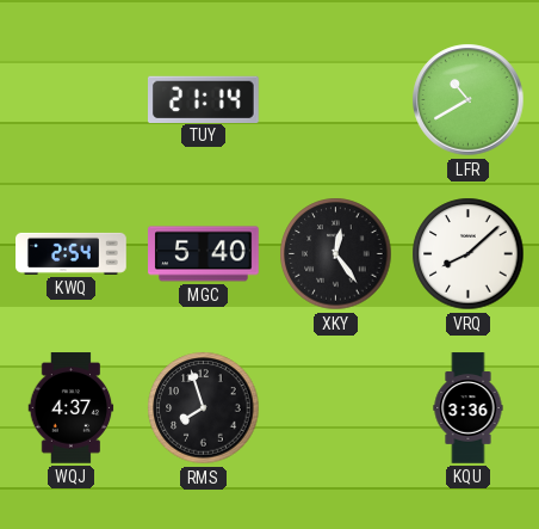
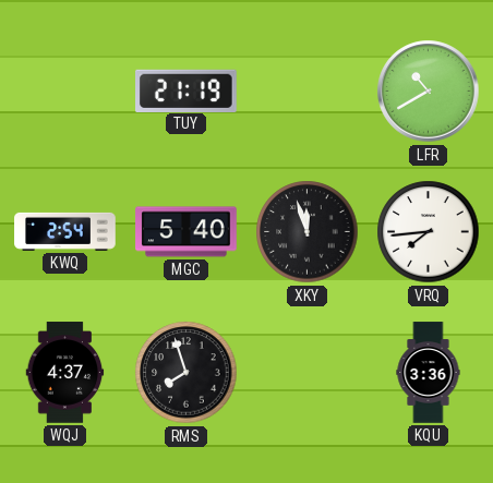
TUY: 21:14 -> 21:19
XKY: 12:24 -> 11:57
VRQ: 8:08 -> 7:44
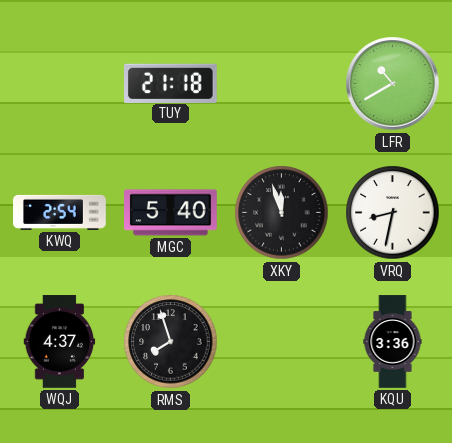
TUY: 21:19 -> 21:18
VRQ: 7:44 -> 8:32
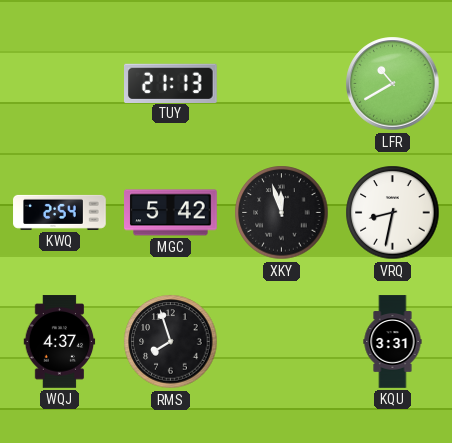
TUY: 21:18 -> 21:13
MGC: 5:40 -> 5:42
KQU: 3:36 -> 3:31
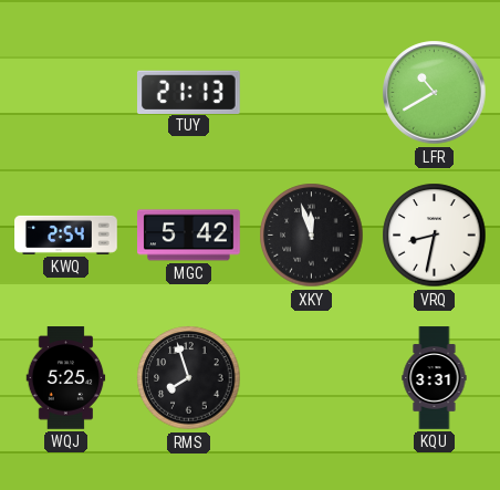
WQJ: 4:37 -> 5:25
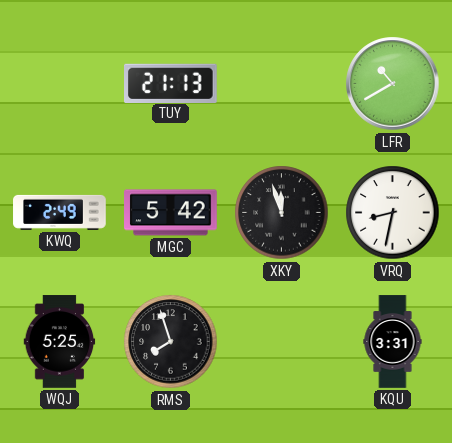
KWQ: 2:54 -> 2:49
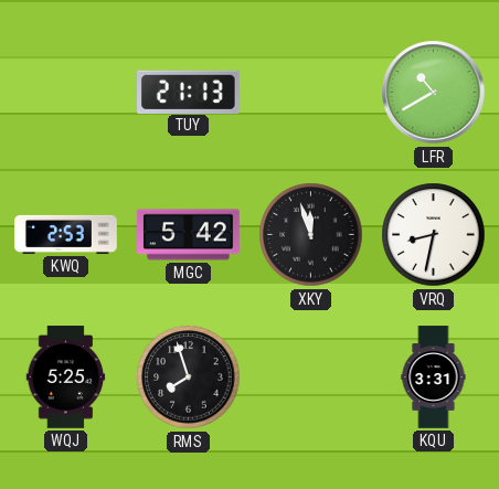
KWQ: 2:49 -> 2:53
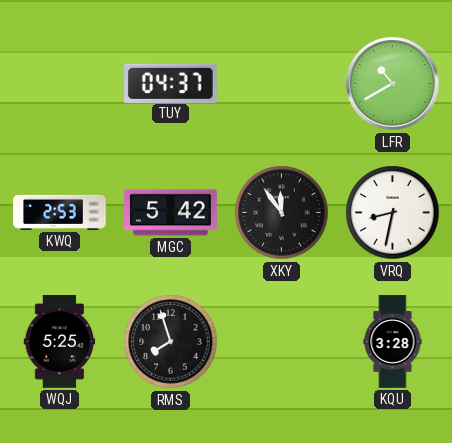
TUY: 21:13 -> 04:37
XKY: 11:57 -> 11:54
KQU: 3:31 -> 3:28
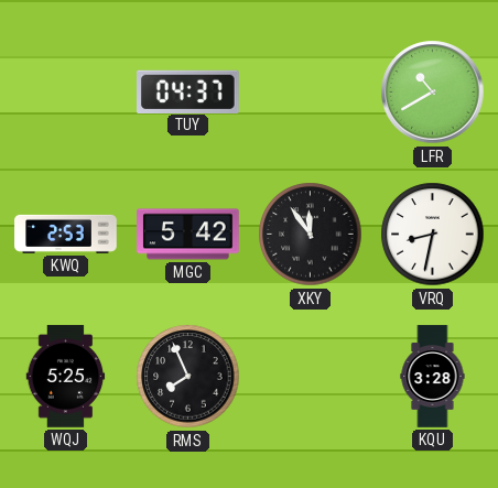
RMS: 7:57 -> 7:56
